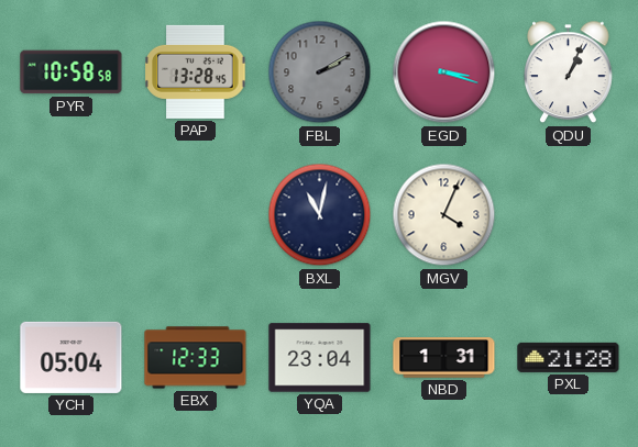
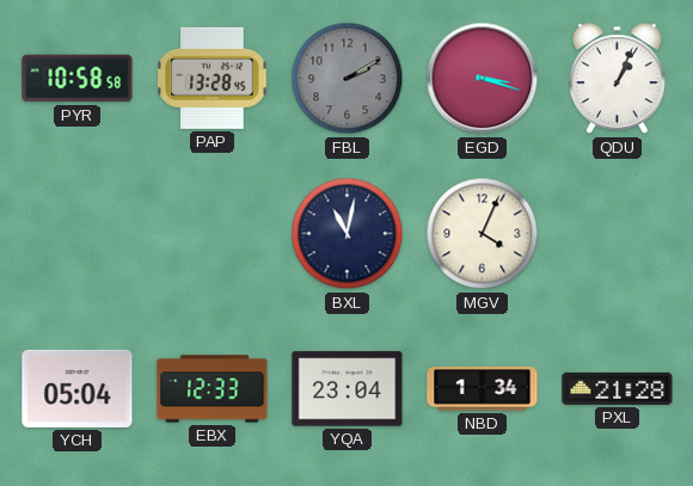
NBD: 1:31 -> 1:34
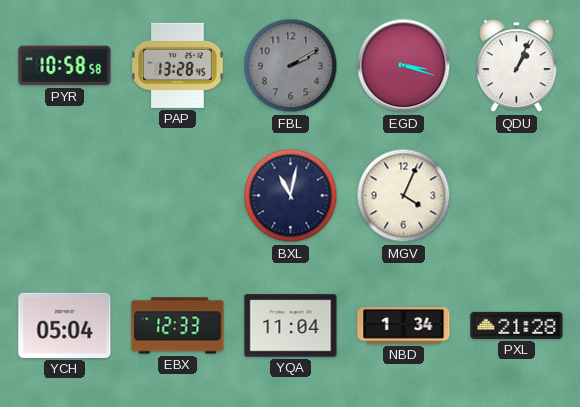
YQA: 23:04 -> 11:04
